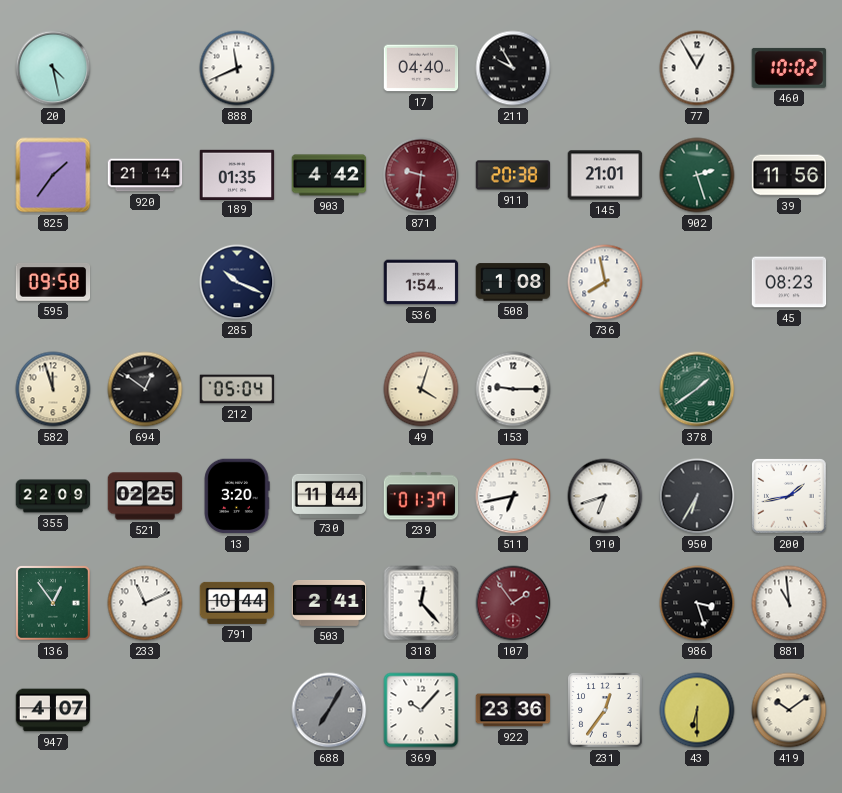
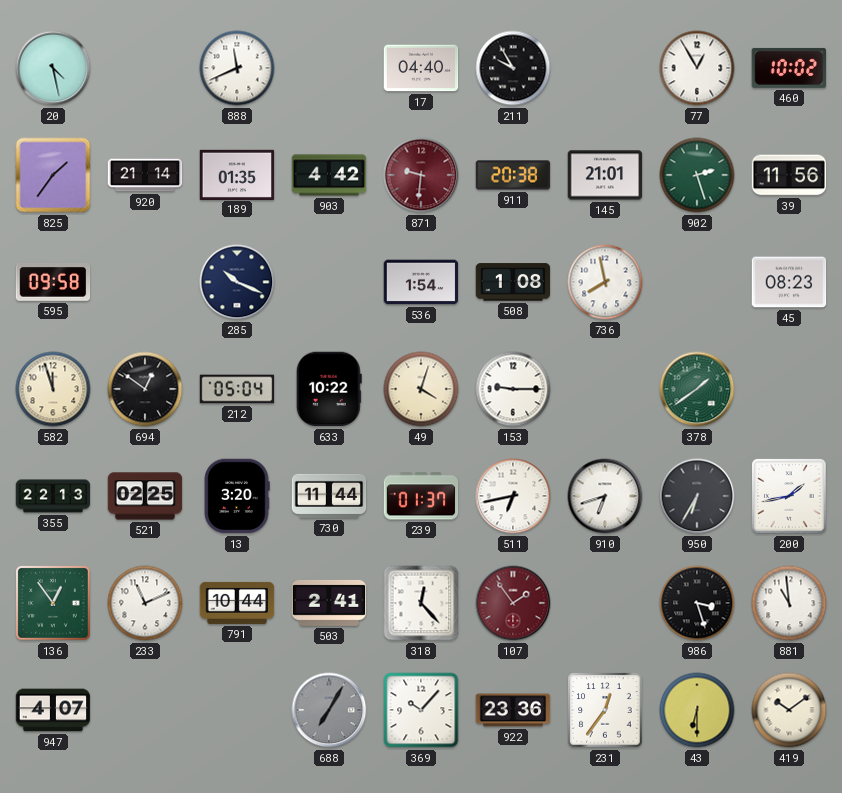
633: none -> 10:22
355: 22:09 -> 22:13
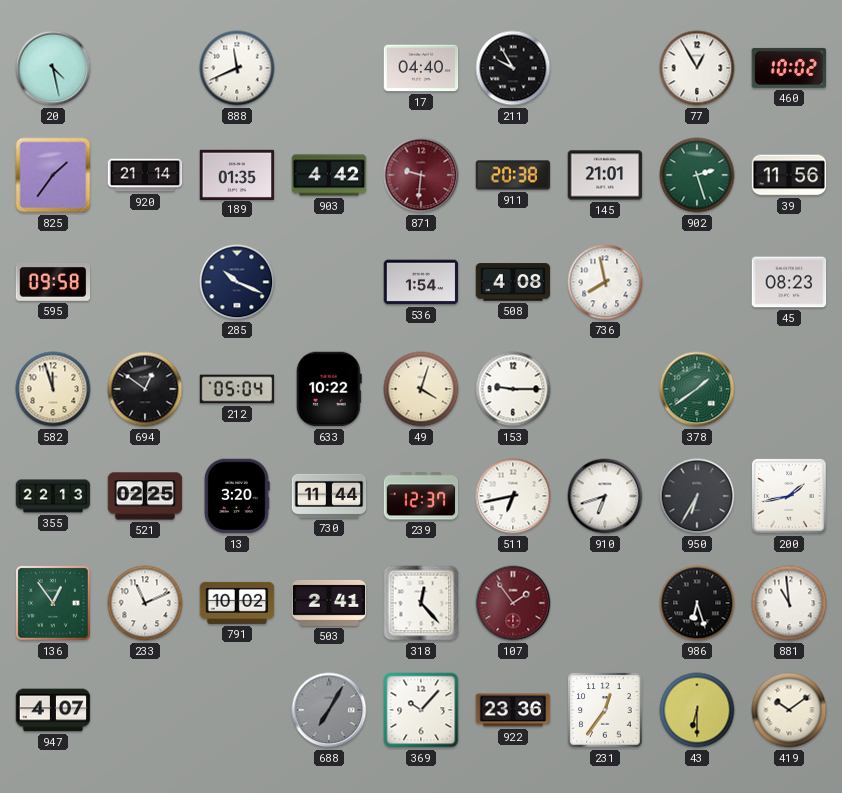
508: 1:08 -> 4:08
239: 01:37 -> 12:37
791: 10:44 -> 10:02
986: 3:27 -> 6:27
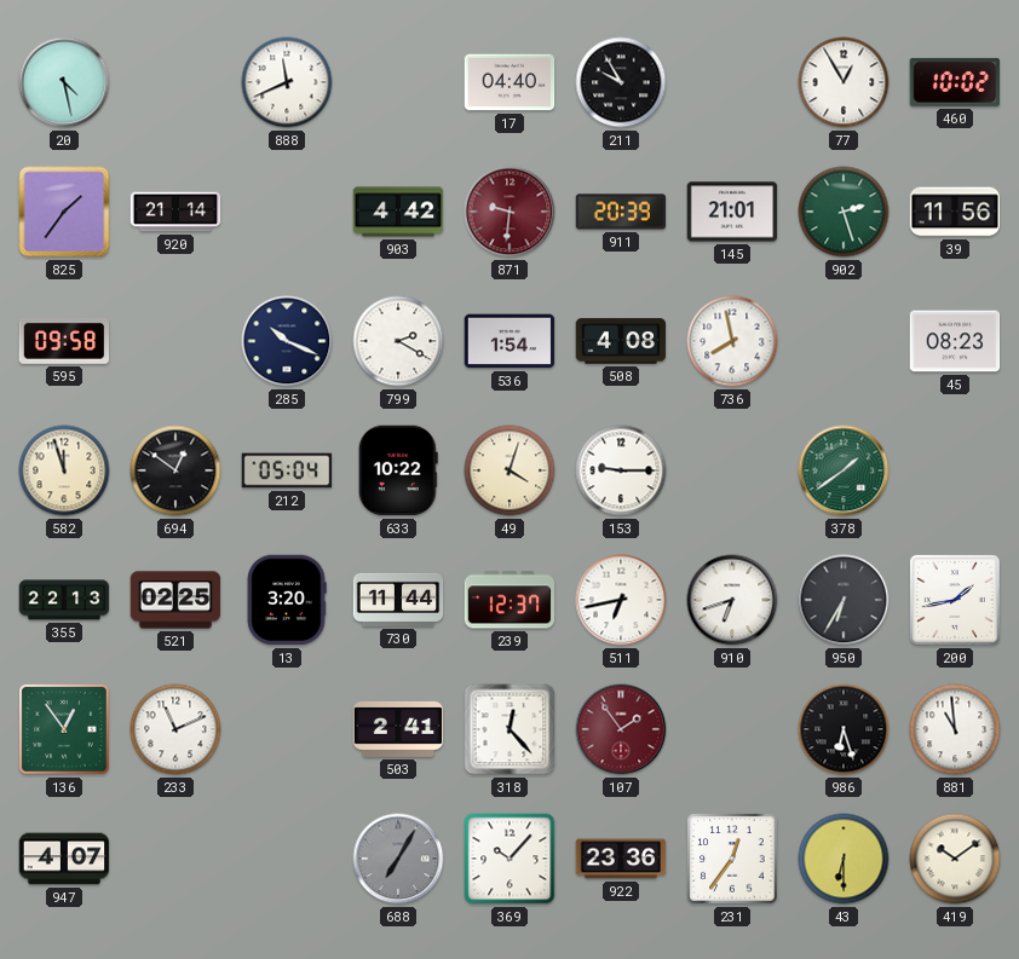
189: 01:35 -> none
911: 20:38 -> 20:39
799: none -> 2:20
791: 10:02 -> none
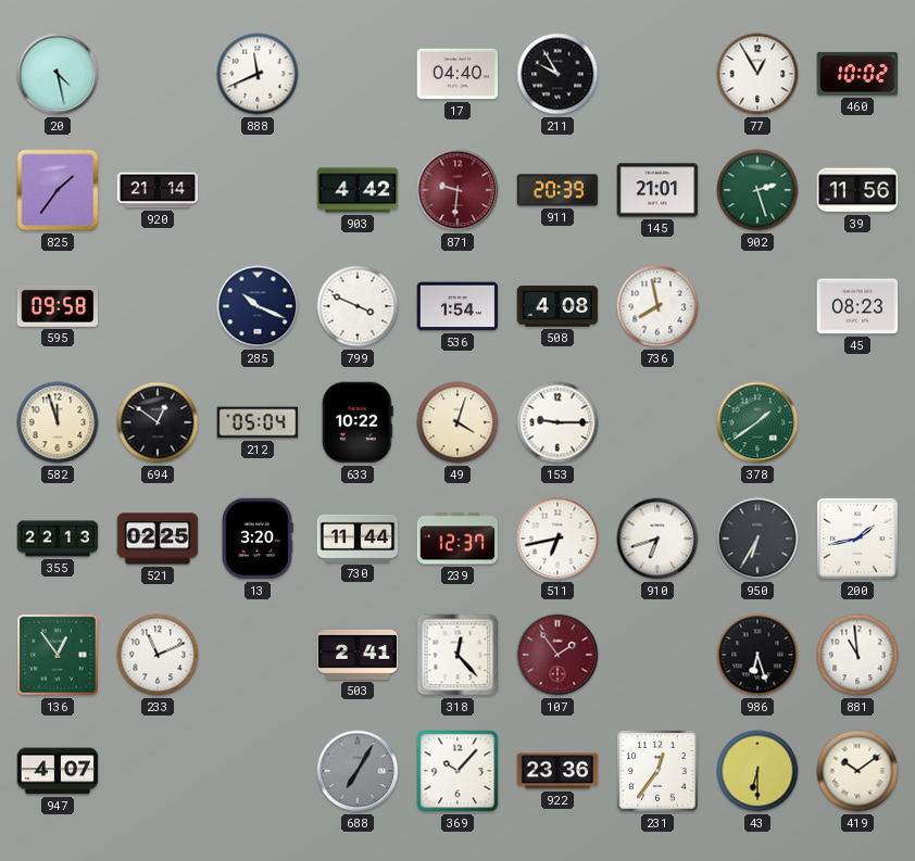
799: 2:20 -> 3:49
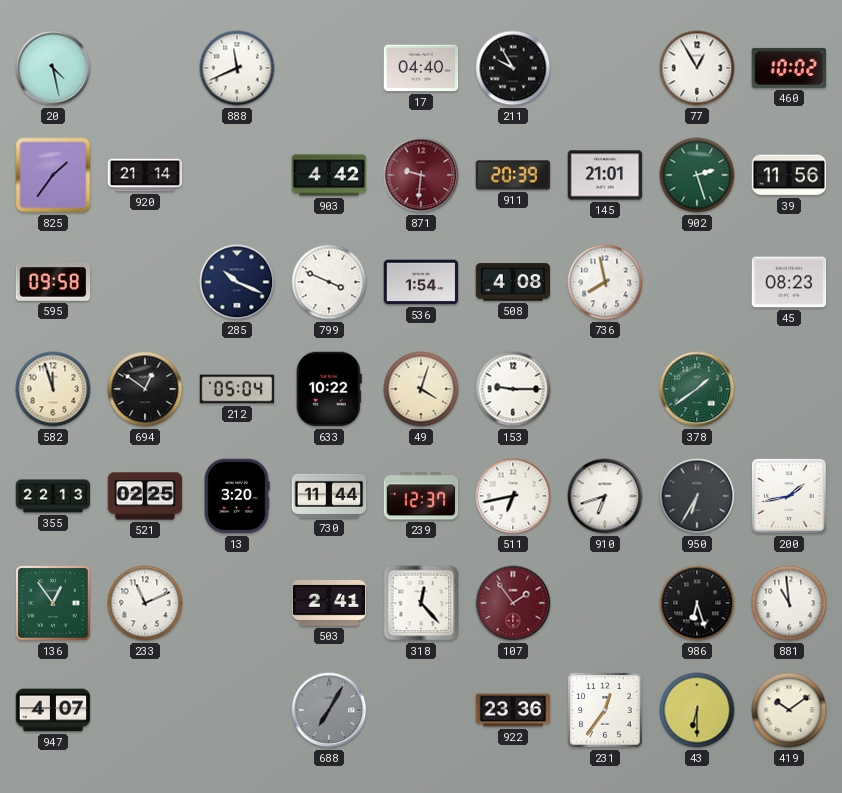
369: 10:07 -> none
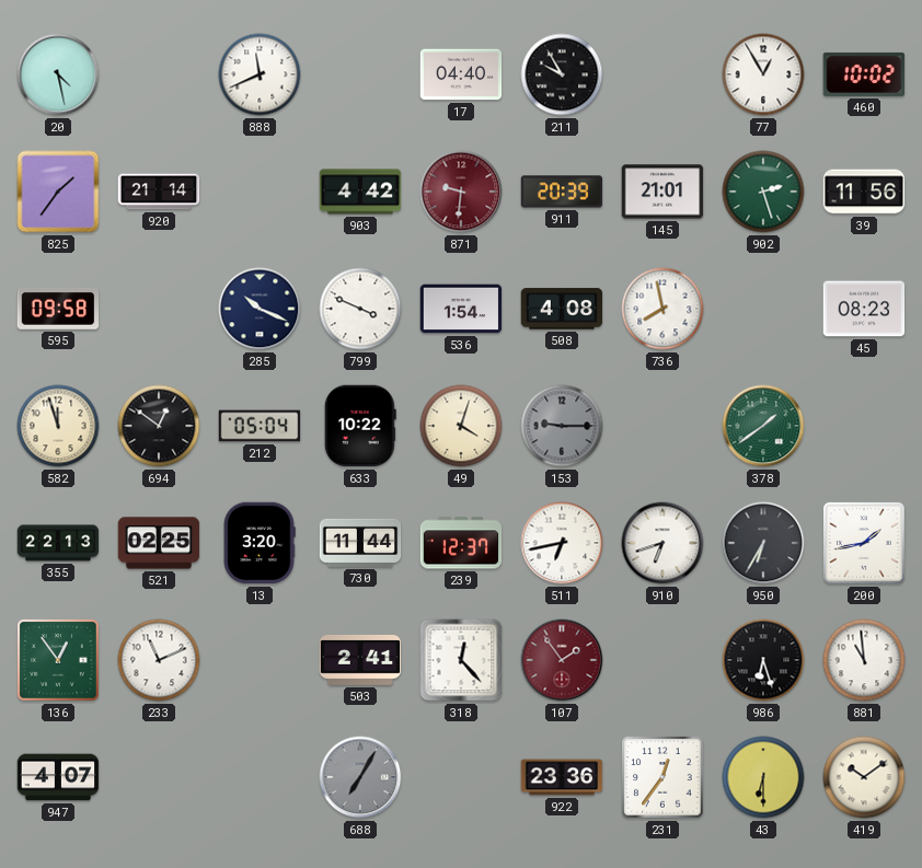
153 dial: white -> grey
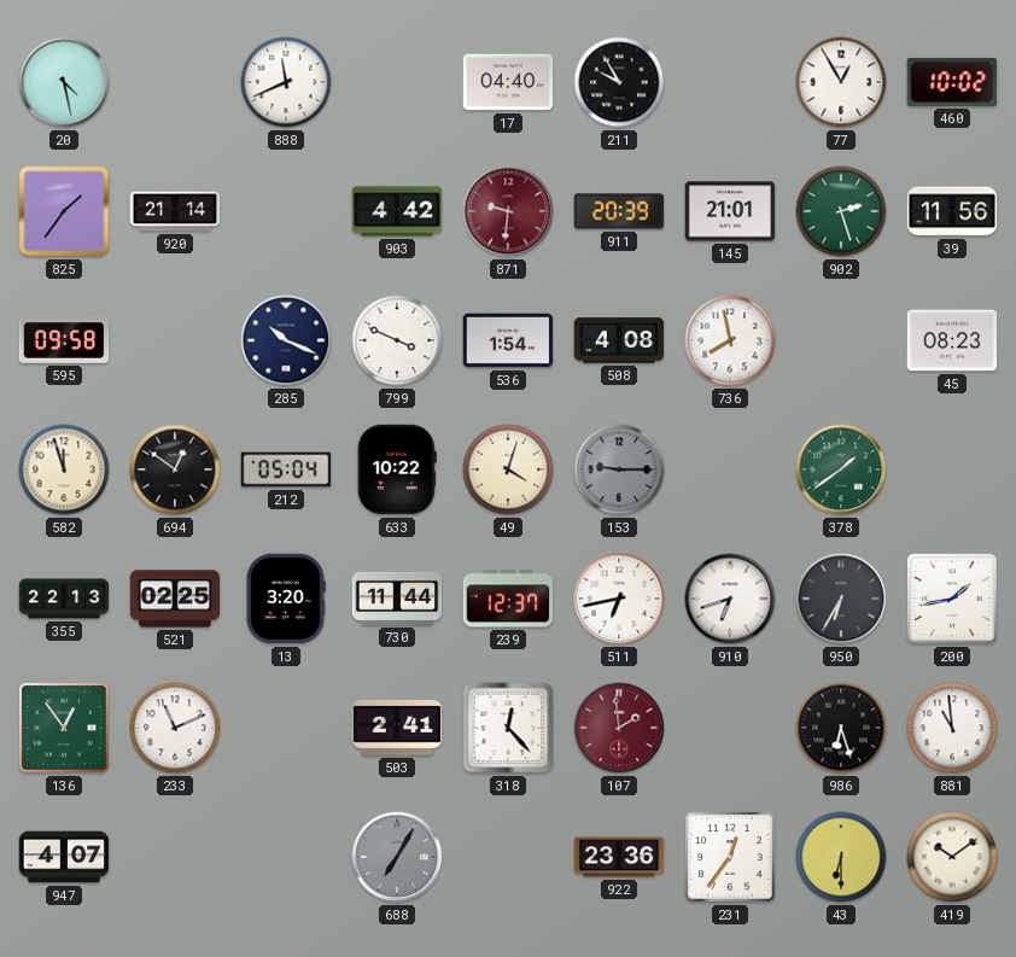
107: 1:54 -> 1:59
